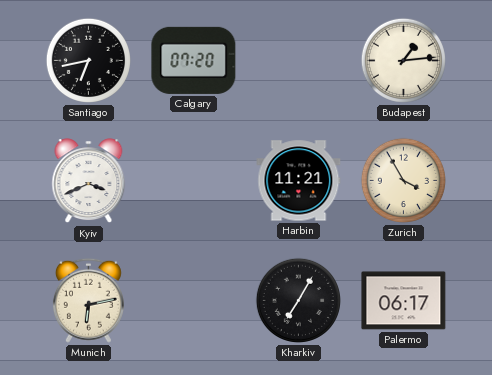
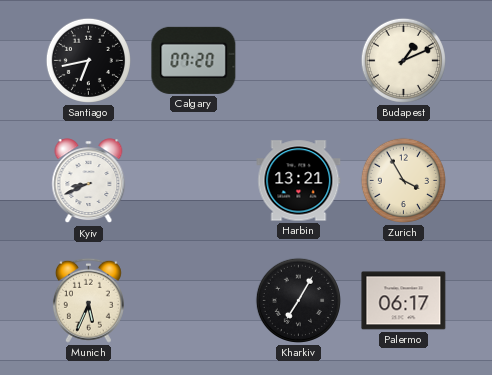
Budapest: 1:14 -> 1:11
Kyiv: 3:41 -> 8:41
Harbin: 11:21 -> 13:21
Munich: 6:13 -> 5:34
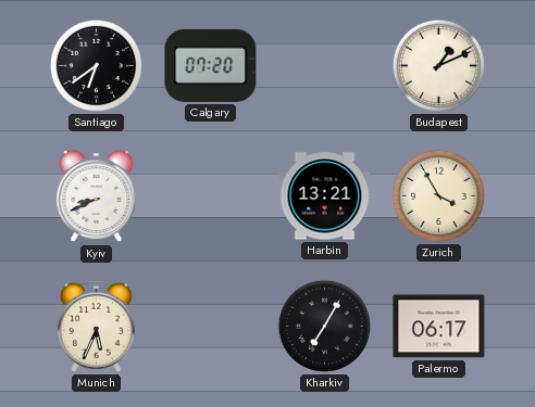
Santiago: 6:43 -> 6:39
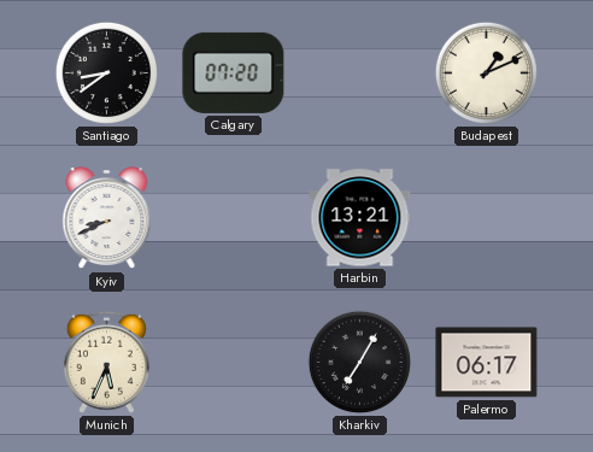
Santiago: 6:39 -> 8:39
Zurich: 3:55 -> none
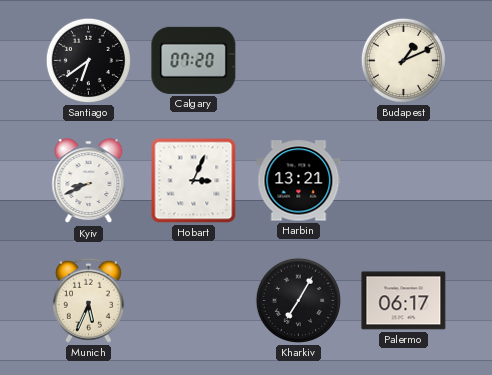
Santiago: 8:39 -> 6:39
Hobart: none -> 3:04
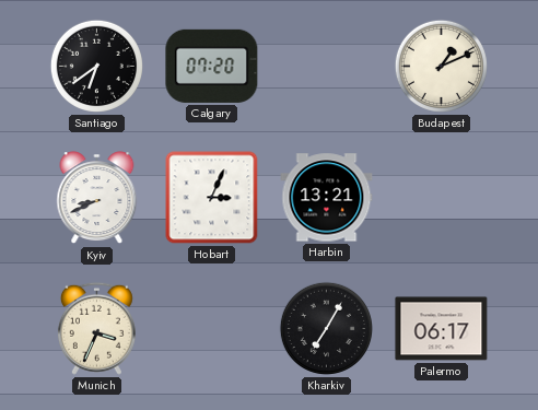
Munich: 5:34 -> 3:34
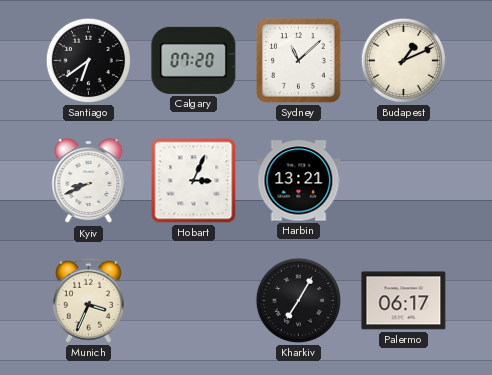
Sydney: none -> 11:08
